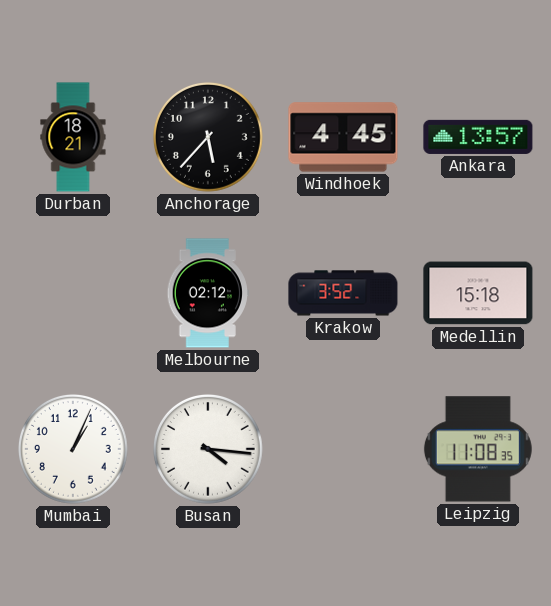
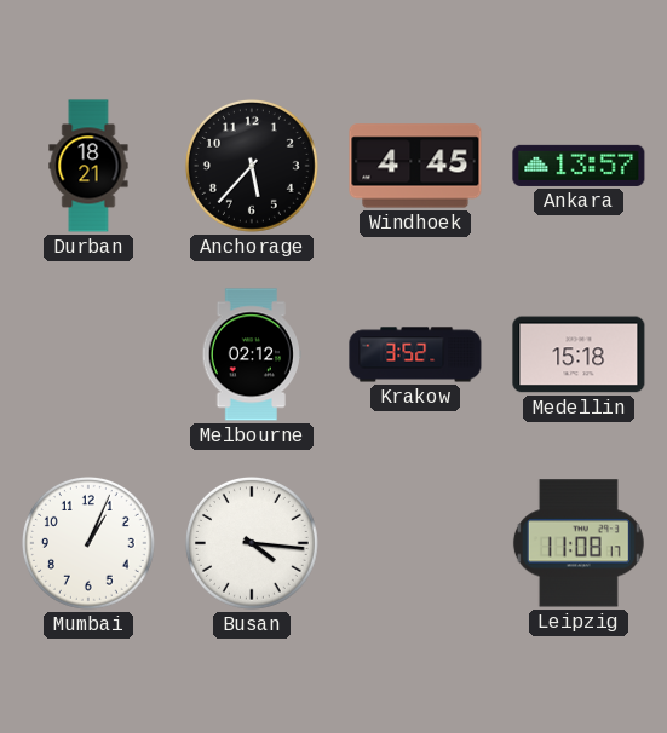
Leipzig: 11:08:35 -> 11:08:17
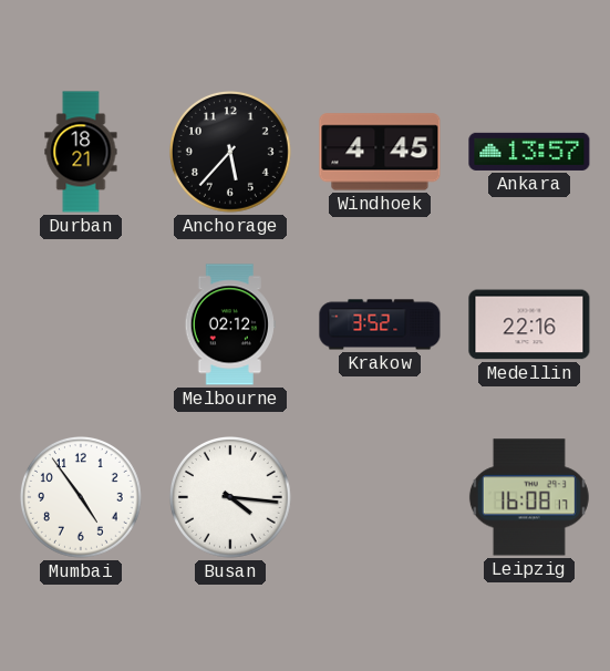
Medellin: 15:18 -> 22:16
Mumbai: 1:04 -> 4:54
Leipzig: 11:08 -> 16:08
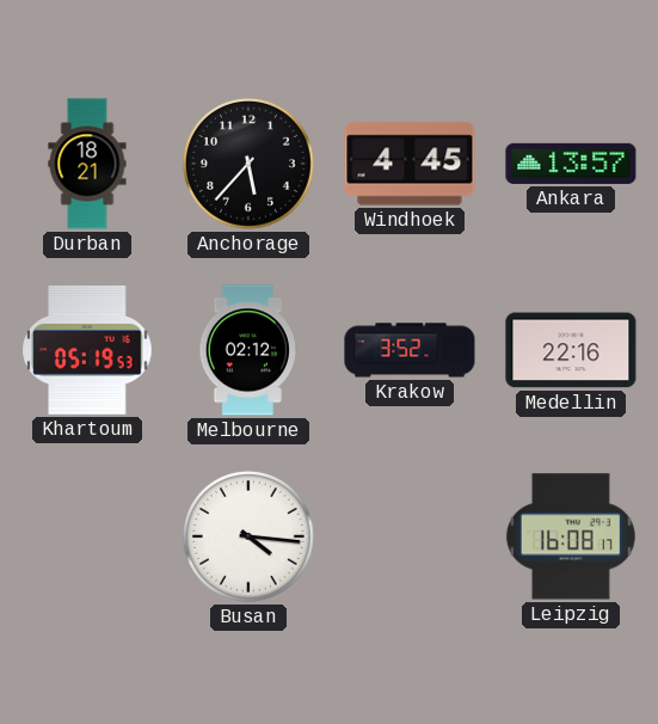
Khartoum: none -> 05:19
Mumbai: 4:54 -> none
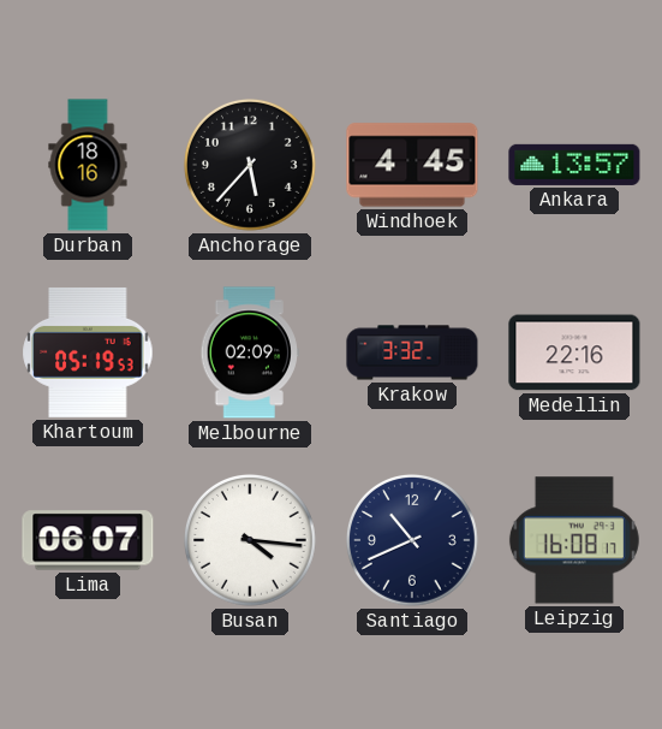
Durban: 18:21 -> 18:16
Melbourne: 02:12 -> 02:09
Krakow: 3:52 -> 3:32
Lima: none -> 06:07
Santiago: none -> 10:41
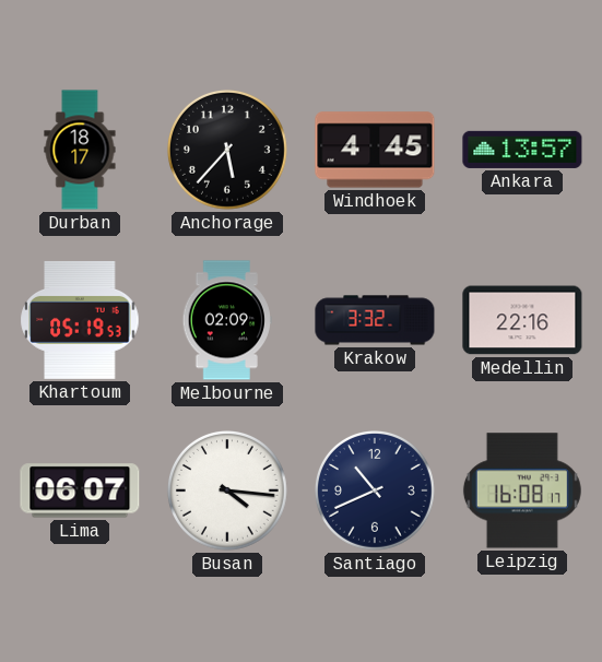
Durban: 18:16 -> 18:17
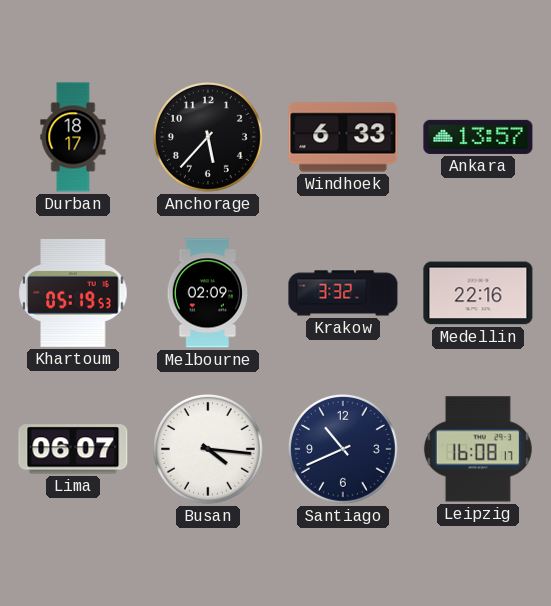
Windhoek: 4:45 -> 6:33
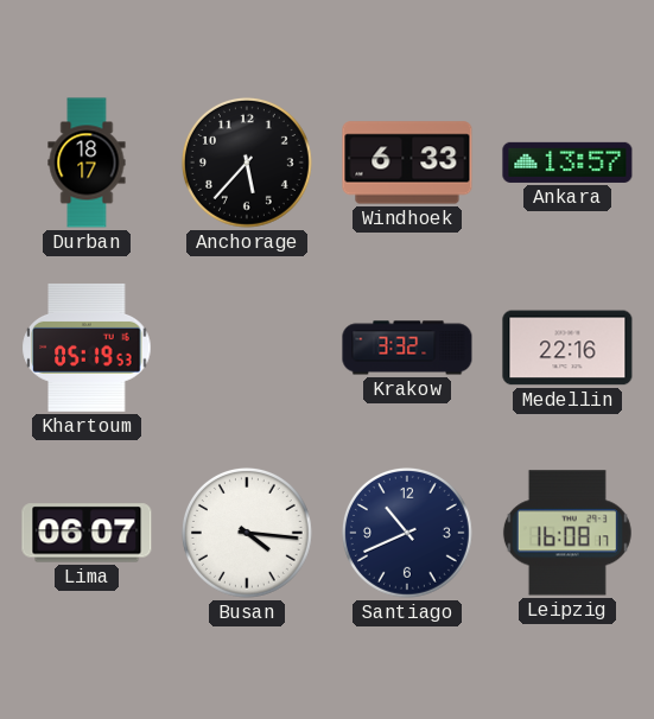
Melbourne: 02:09 -> none
